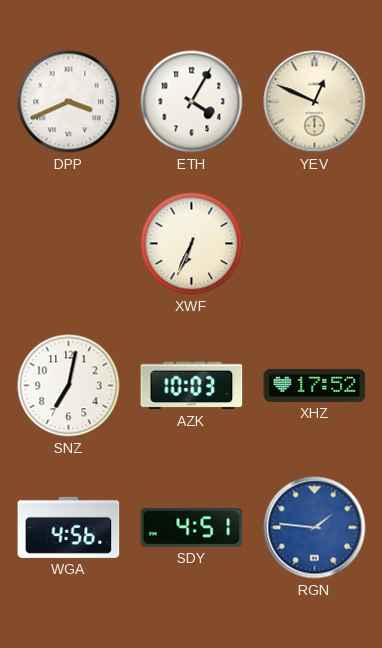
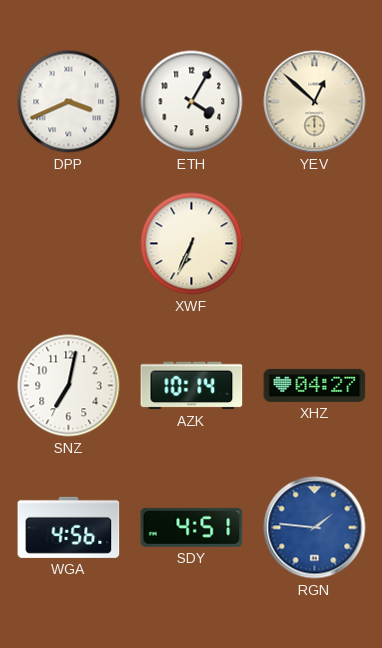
YEV: 12:49 -> 12:52
AZK: 10:03 -> 10:14
XHZ: 17:52 -> 04:27
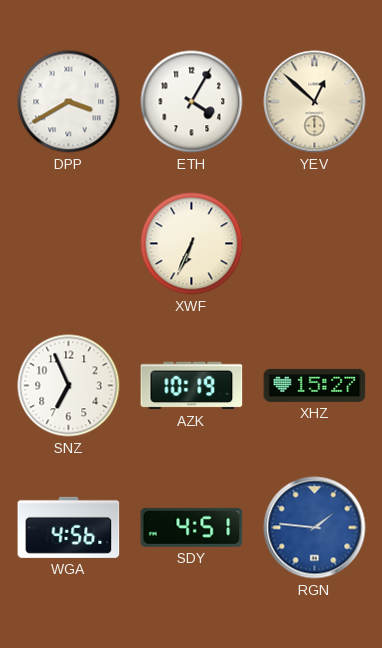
DPP: 3:41 -> 3:40
SNZ: 7:02 -> 6:56
AZK: 10:14 -> 10:19
XHZ: 04:27 -> 15:27
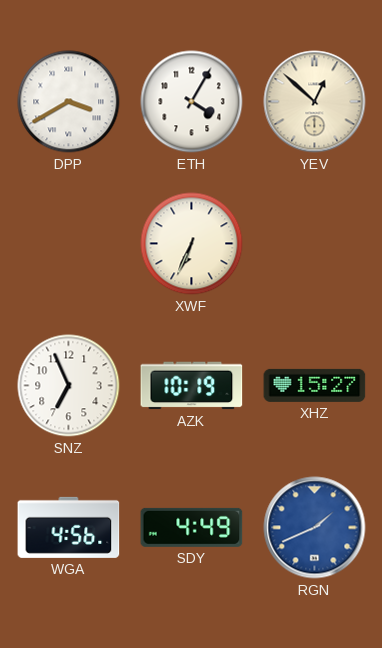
SDY: 4:51 -> 4:49
RGN: 1:46 -> 1:41
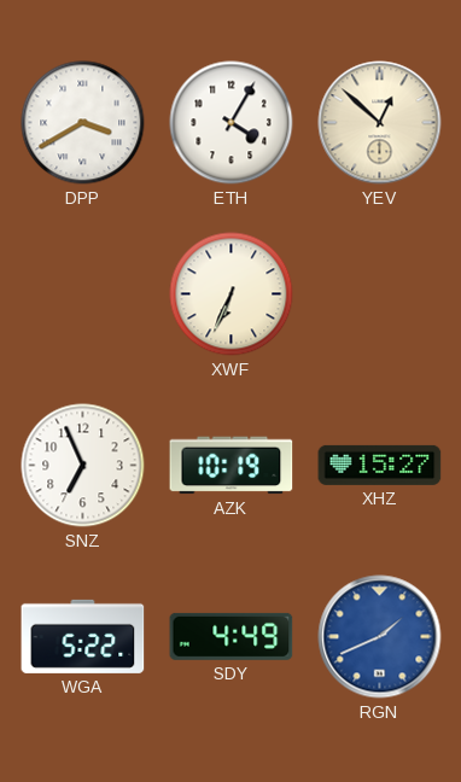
WGA: 4:56 -> 5:22
